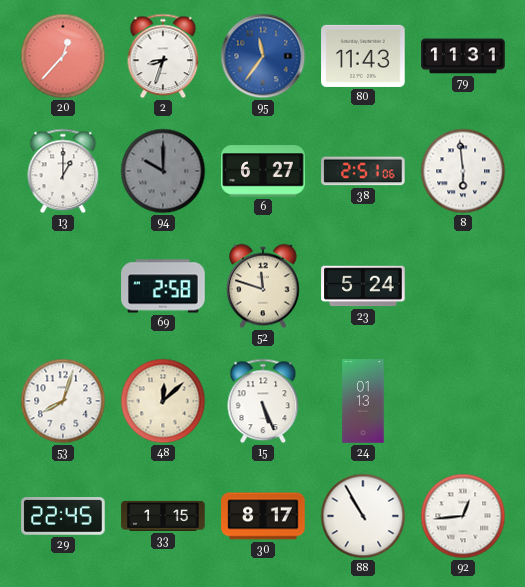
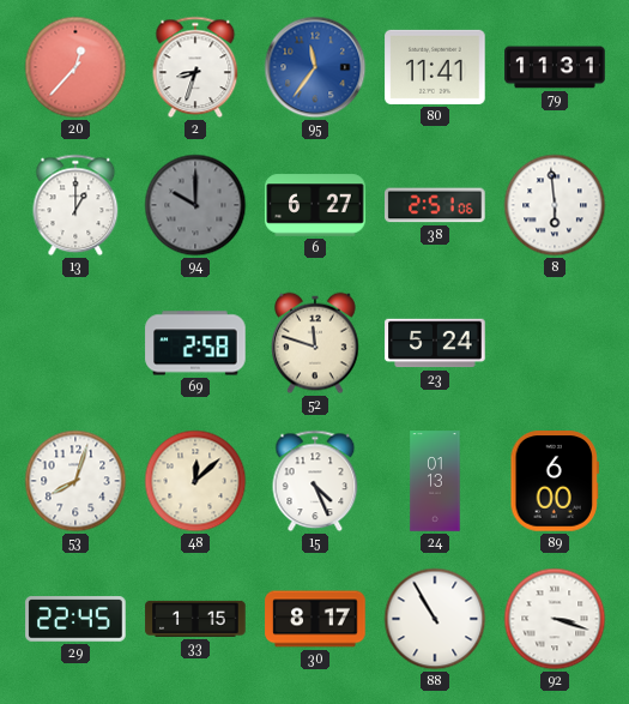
80: 11:43 -> 11:41
15: 5:26 -> 4:26
89: none -> 6:00
92: 12:44 -> 3:18
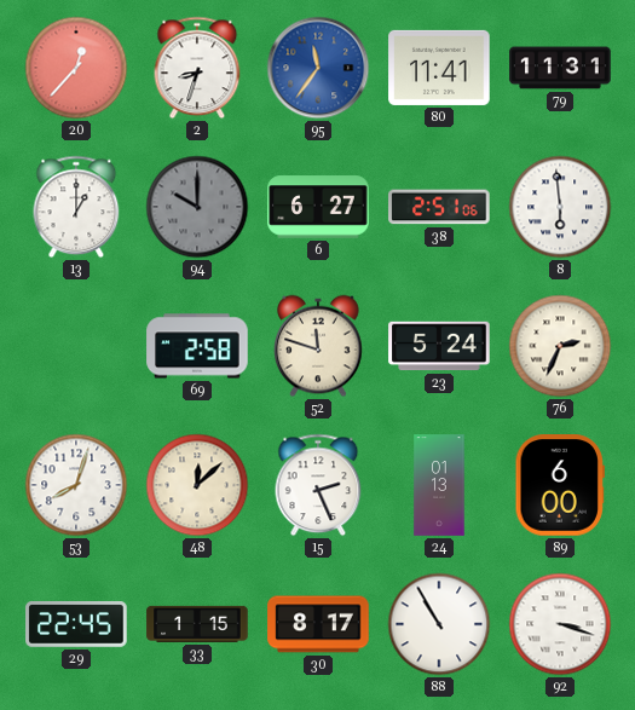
76: none -> 2:34
15: 4:26 -> 2:26
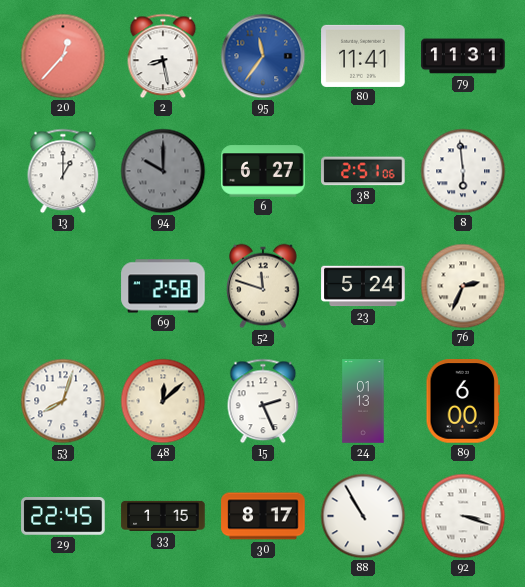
2: 8:33 -> 8:28
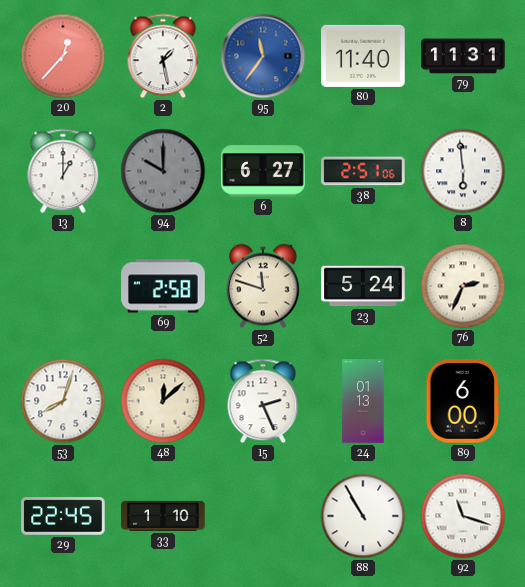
2: 8:28 -> 1:28
80: 11:41 -> 11:40
33: 1:15 -> 1:10
30: 8:17 -> none
92: 3:18 -> 11:18
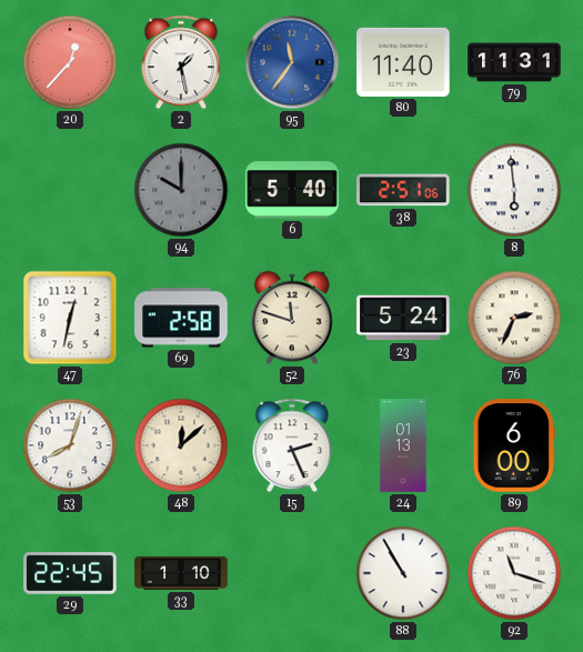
13: 1:00 -> none
6: 6:27 -> 5:40
47: none -> 12:32
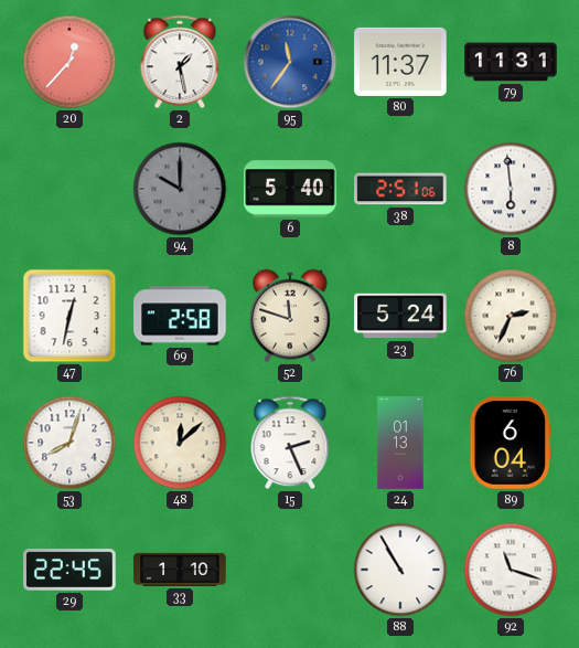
80: 11:40 -> 11:37
89: 6:00 -> 6:04
